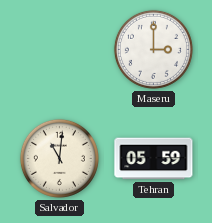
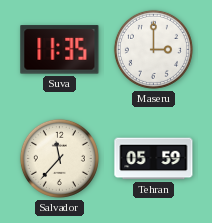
Suva: none -> 11:35
Salvador: 11:01 -> 11:37
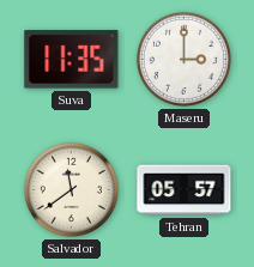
Salvador: 11:37 -> 11:39
Tehran: 05:59 -> 05:57
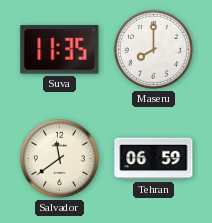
Maseru: 3:00 -> 8:00
Tehran: 05:57 -> 06:59
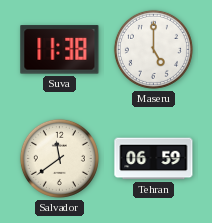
Suva: 11:35 -> 11:38
Maseru: 8:00 -> 5:00
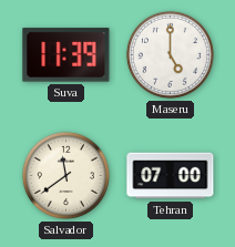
Suva: 11:38 -> 11:39
Tehran: 06:59 -> 07:00
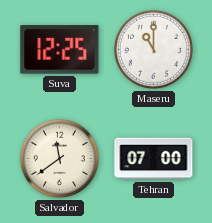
Suva: 11:39 -> 12:25
Maseru: 5:00 -> 11:00
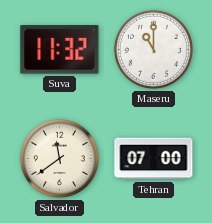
Suva: 12:25 -> 11:32
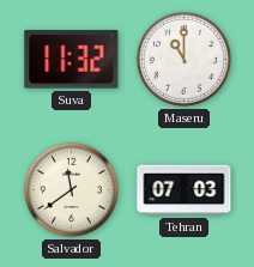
Tehran: 07:00 -> 07:03
